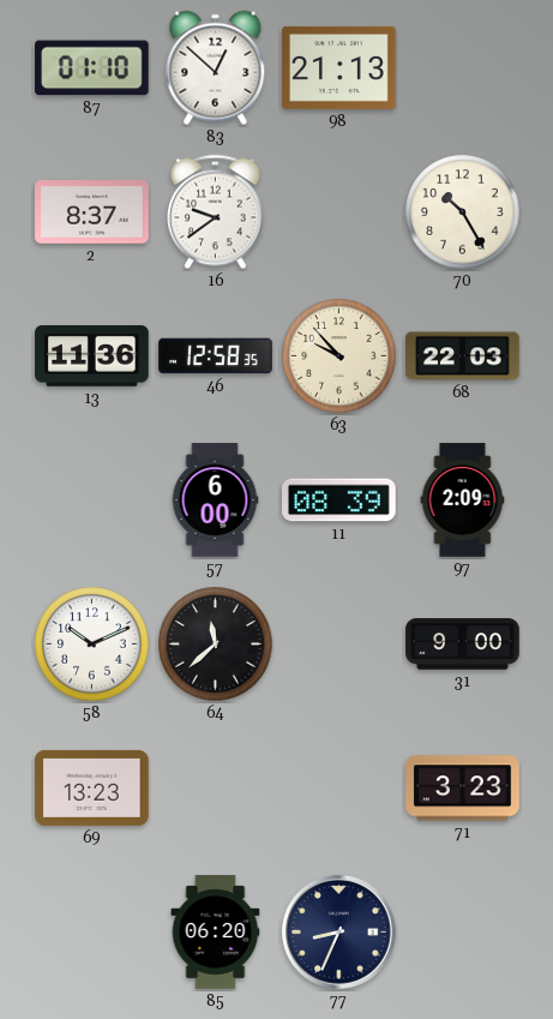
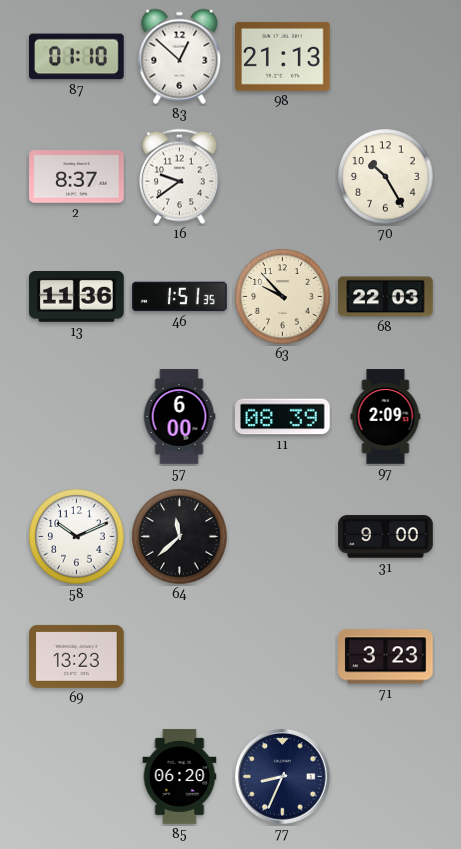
46: 12:58 -> 1:51
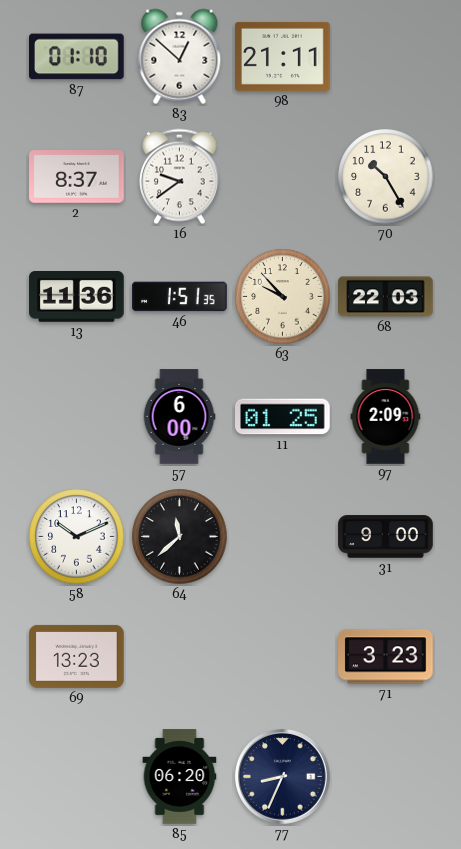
98: 21:13 -> 21:11
11: 08:39 -> 01:25
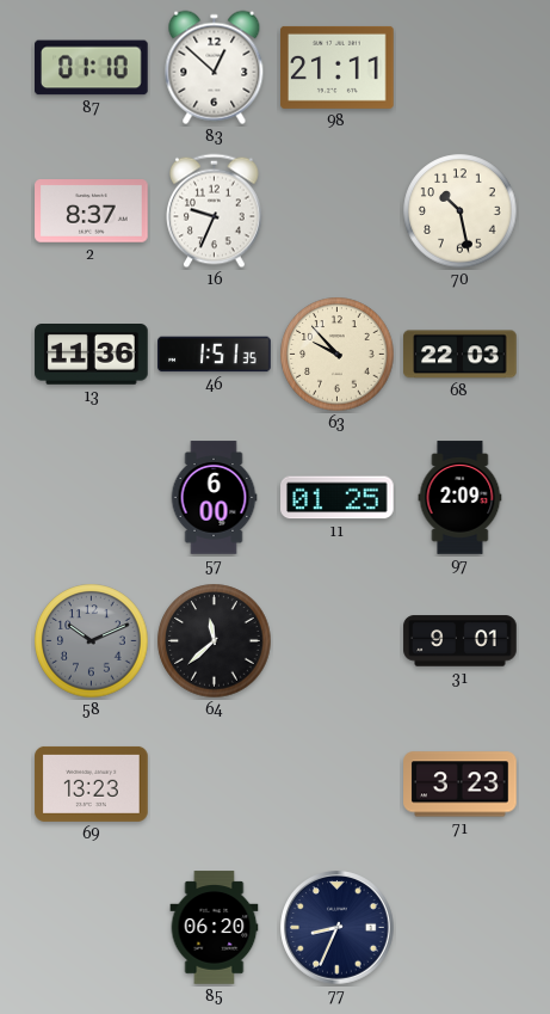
16: 9:39 -> 9:34
70: 10:25 -> 10:28
58 dial: white -> grey
31: 9:00 -> 9:01
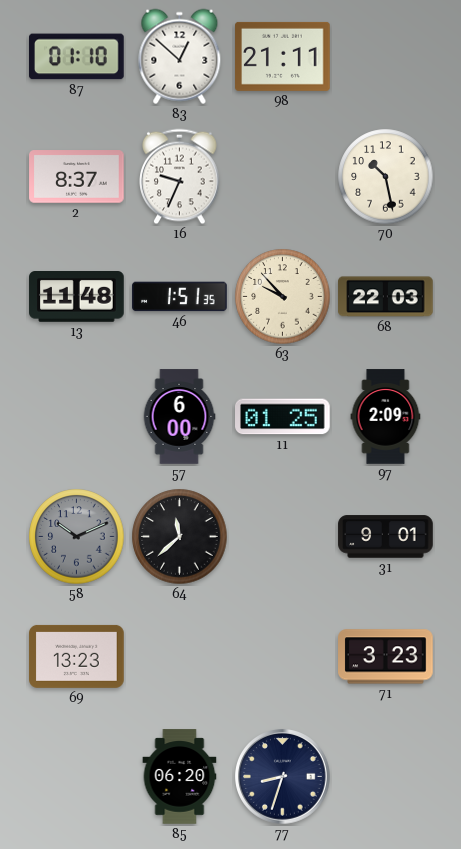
13: 11:36 -> 11:48
77: 8:34 -> 8:33
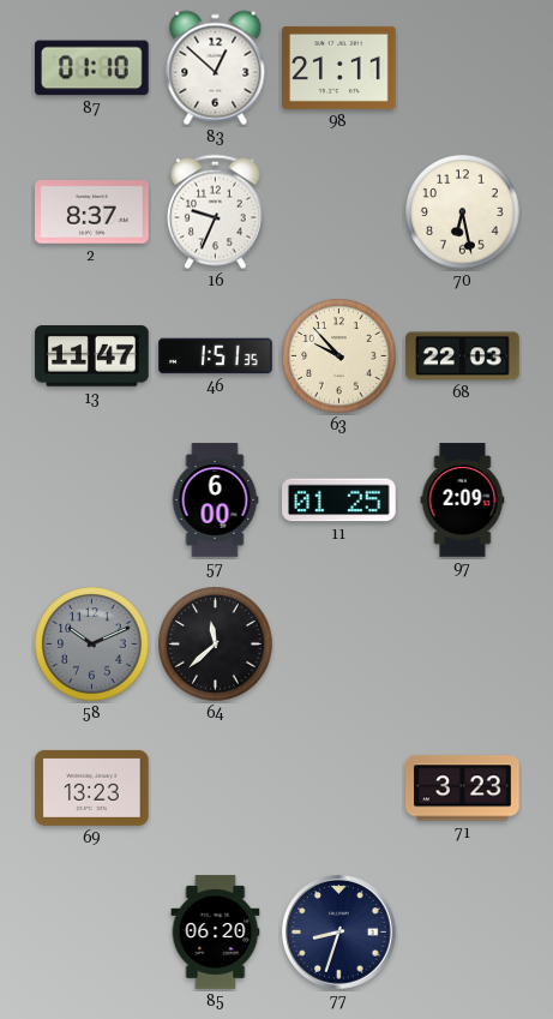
70: 10:28 -> 6:28
13: 11:48 -> 11:47
31: 9:01 -> none
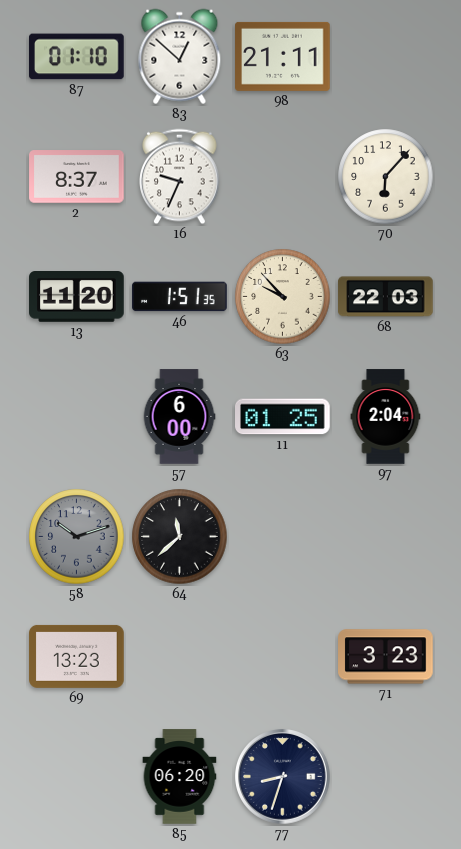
70: 6:28 -> 6:07
13: 11:47 -> 11:20
97: 2:09 -> 2:04
58: 10:11 -> 10:12
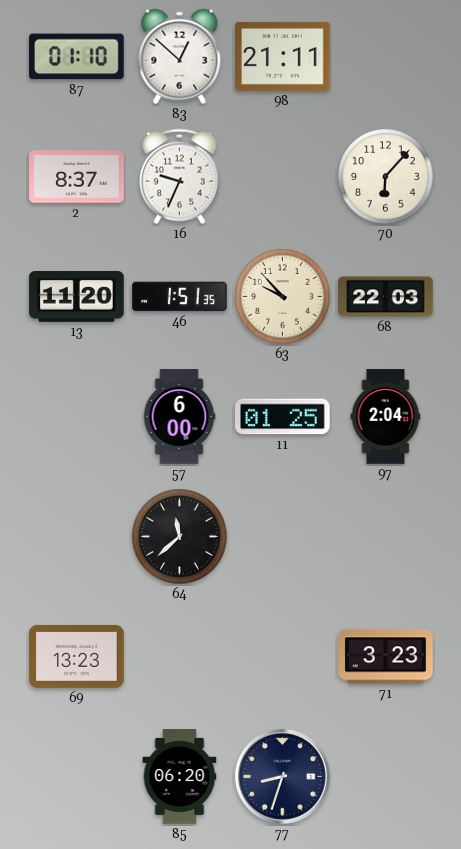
58: 10:12 -> none
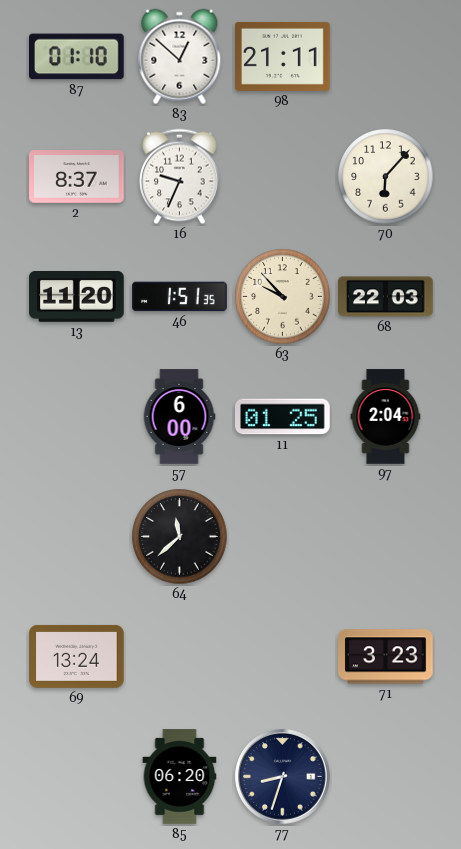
69: 13:23 -> 13:24
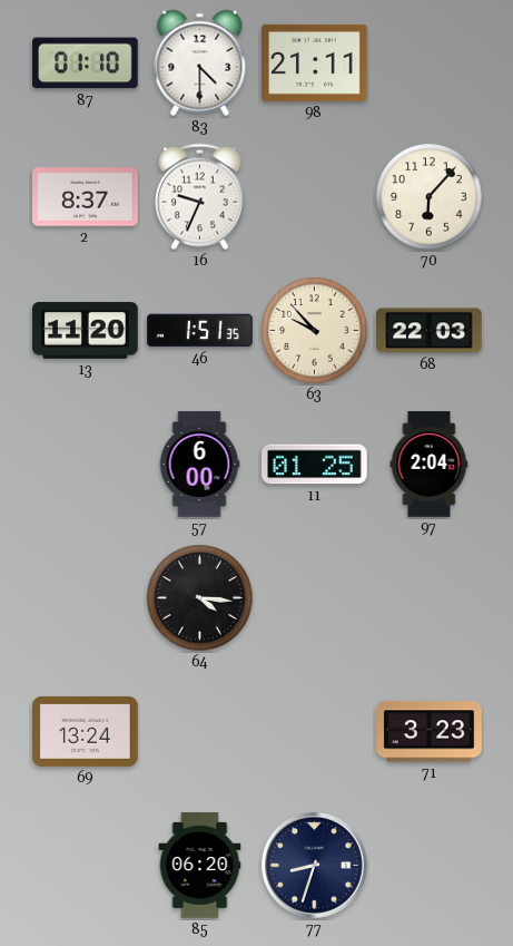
83: 12:52 -> 4:30
64: 11:38 -> 4:16
